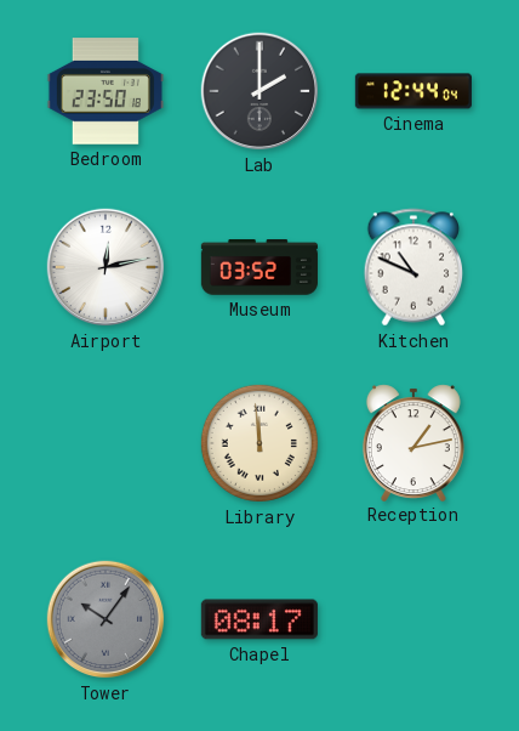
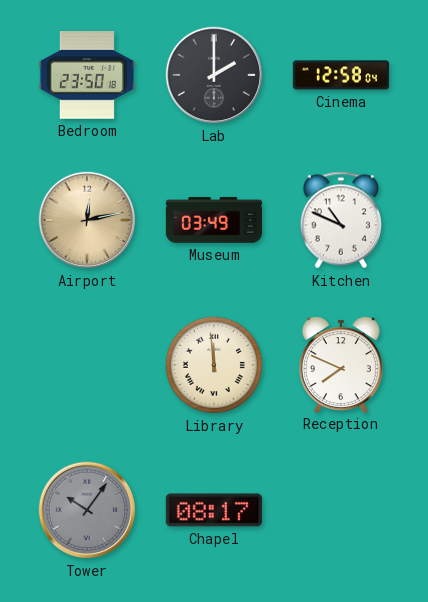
Cinema: 12:44 -> 12:58
Airport dial: white -> champagne
Museum: 03:52 -> 03:49
Reception: 1:13 -> 7:49
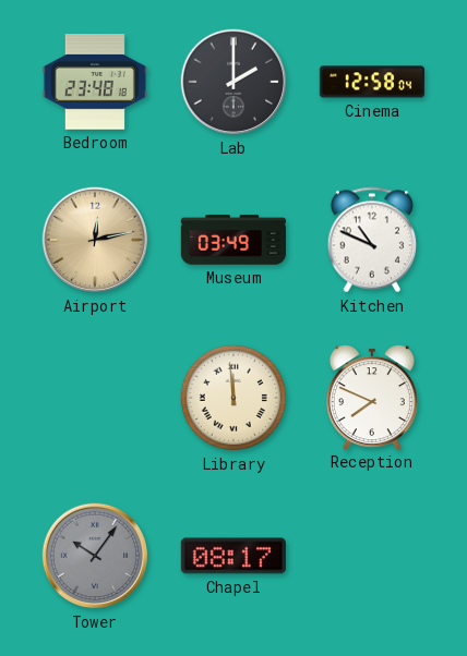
Bedroom: 23:50 -> 23:48
